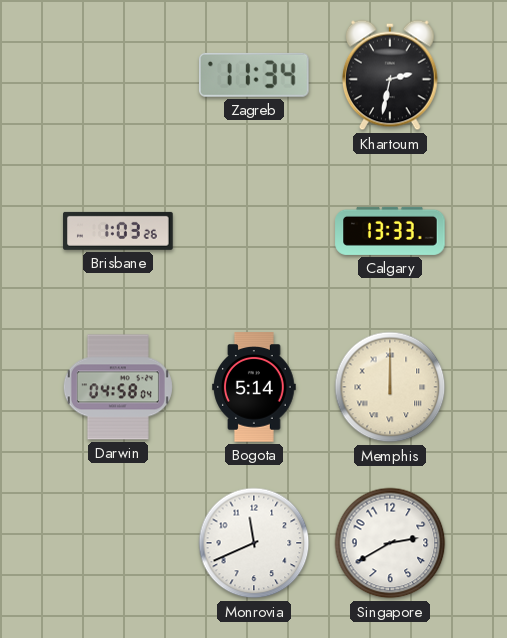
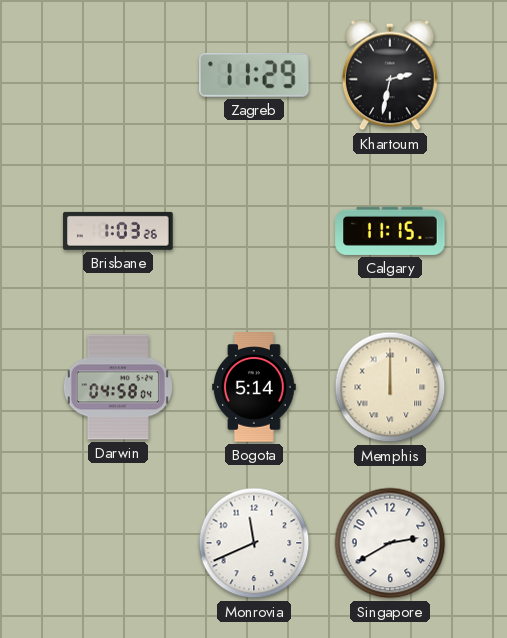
Zagreb: 11:34 -> 11:29
Calgary: 13:33 -> 11:15
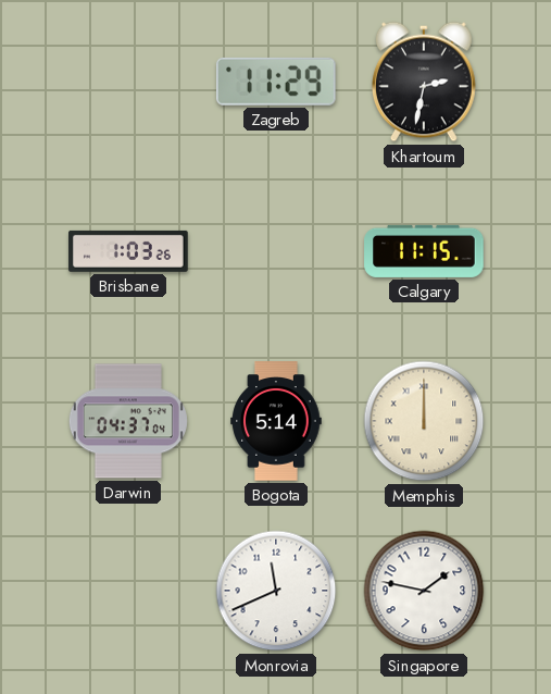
Darwin: 04:58 -> 04:37
Singapore: 2:40 -> 1:47
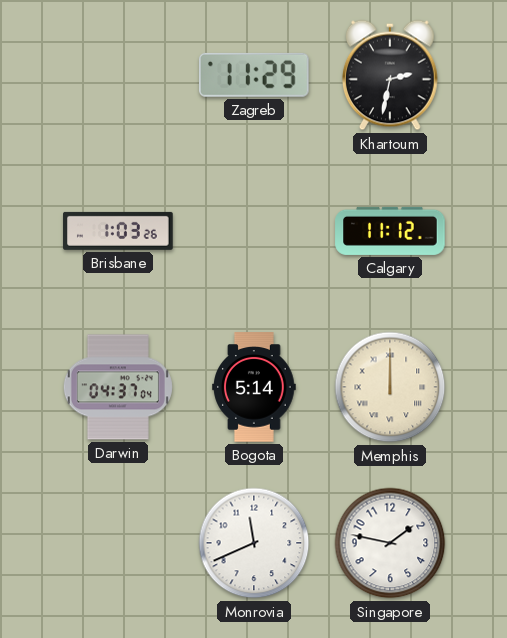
Calgary: 11:15 -> 11:12
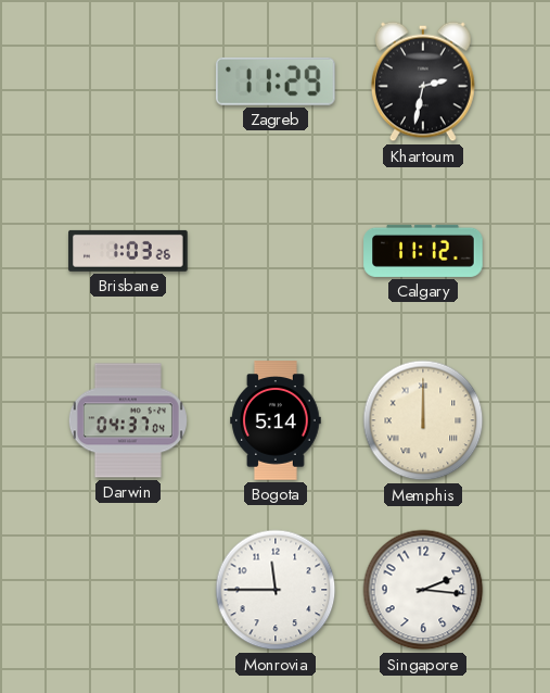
Monrovia: 11:41 -> 11:45
Singapore: 1:47 -> 2:16
